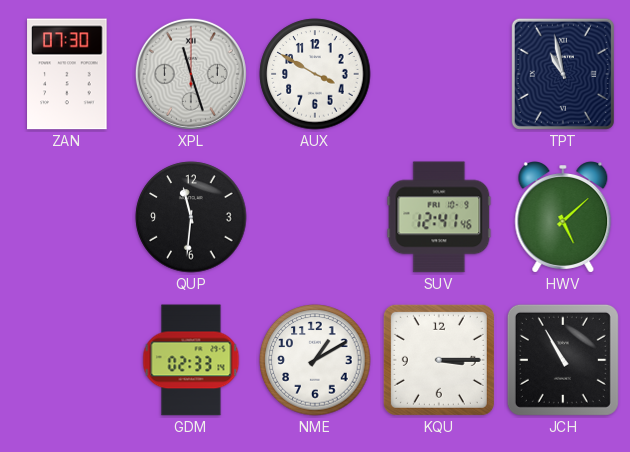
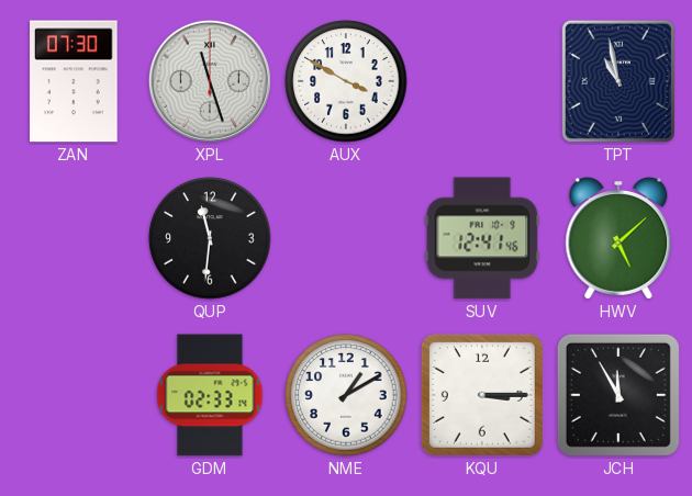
JCH: 10:55 -> 11:55
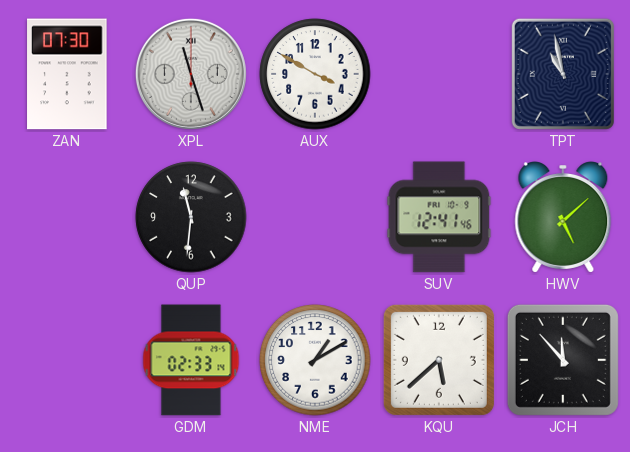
KQU: 3:15 -> 5:38
JCH: 11:55 -> 11:53
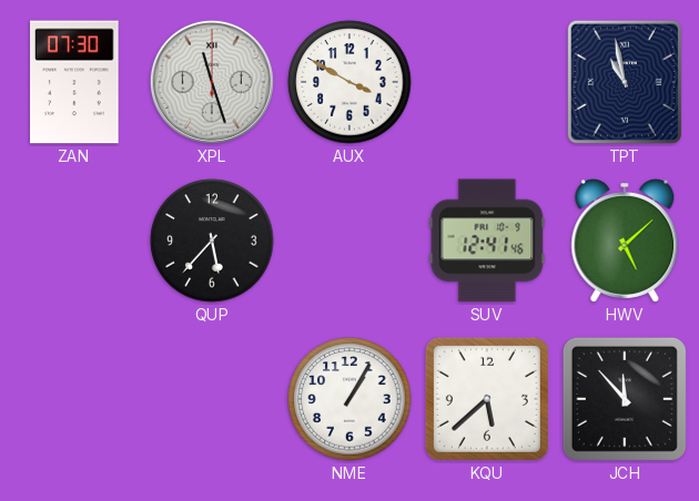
QUP: 11:31 -> 5:37
GDM: 02:33 -> none
NME: 1:10 -> 1:05
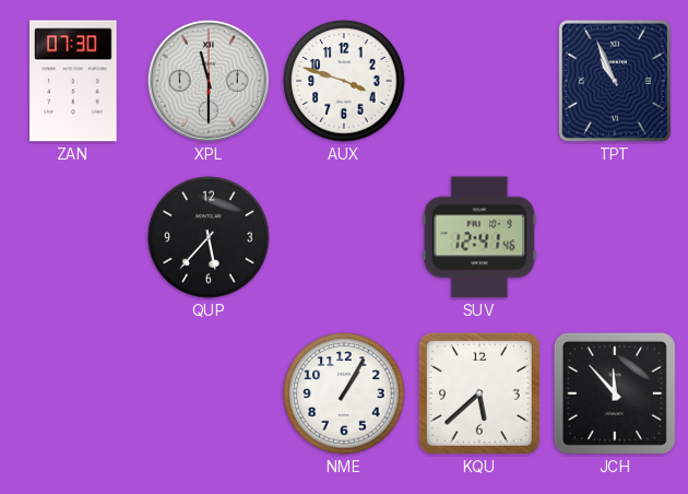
XPL: 11:27 -> 11:30
AUX: 3:50 -> 3:48
TPT: 10:58 -> 10:56
HWV: 5:08 -> none
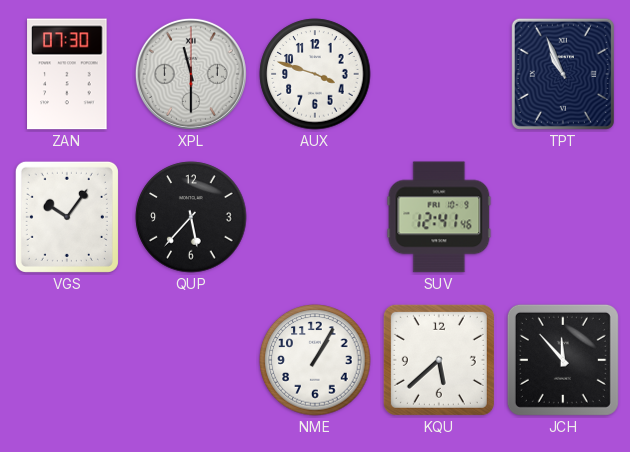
VGS: none -> 10:06
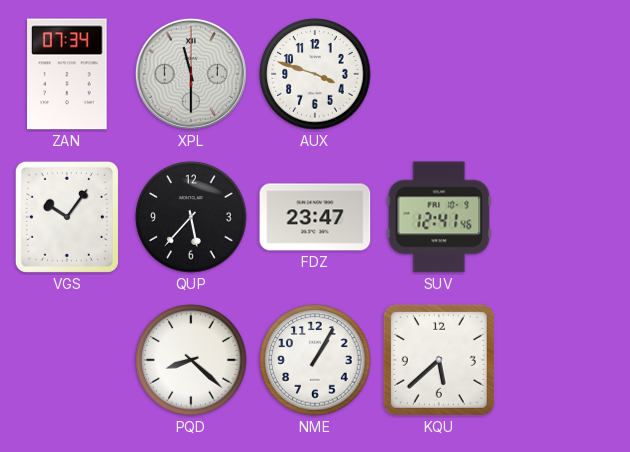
ZAN: 07:30 -> 07:34
TPT: 10:56 -> none
FDZ: none -> 23:47
PQD: none -> 8:22
JCH: 11:53 -> none
